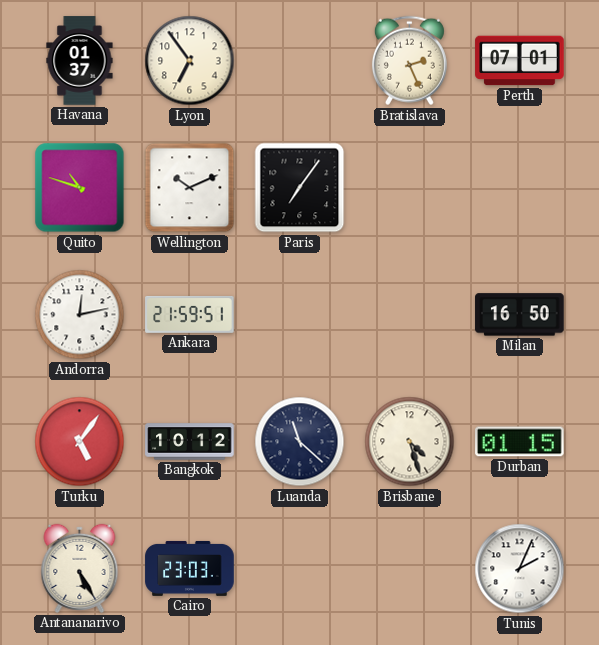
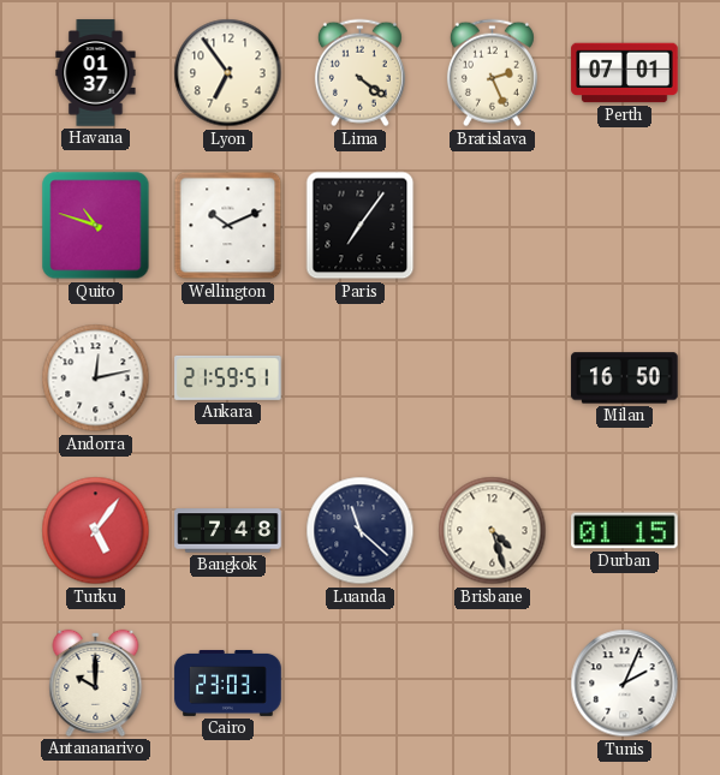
Lima: none -> 4:21
Bangkok: 10:12 -> 7:48
Antananarivo: 5:25 -> 10:00
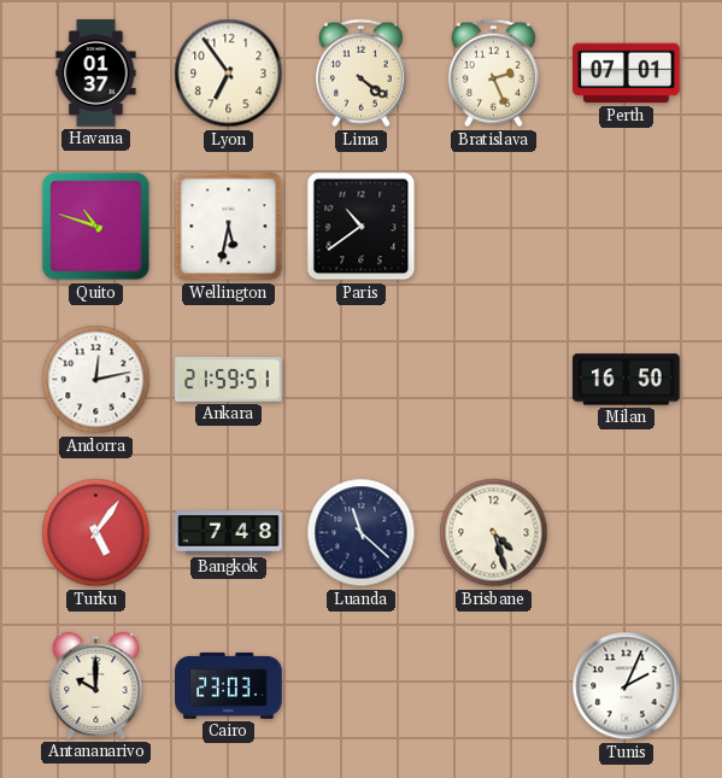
Wellington: 10:11 -> 5:32
Paris: 7:06 -> 10:39
Durban: 01:15 -> none
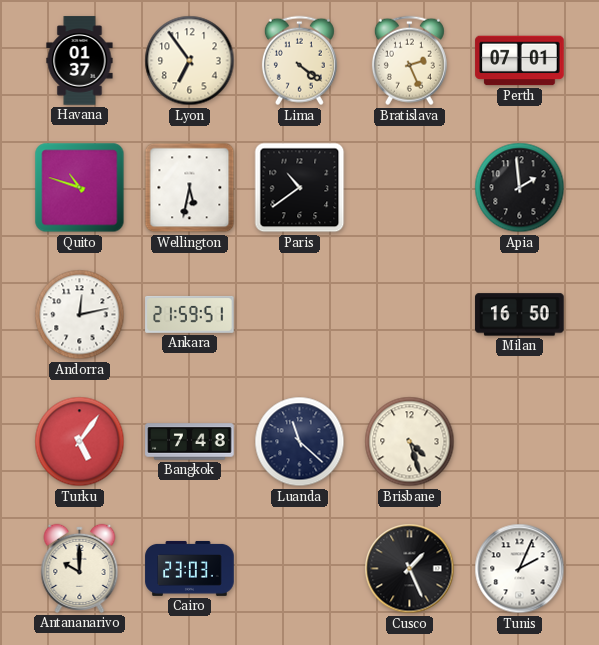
Apia: none -> 1:59
Cusco: none -> 1:26
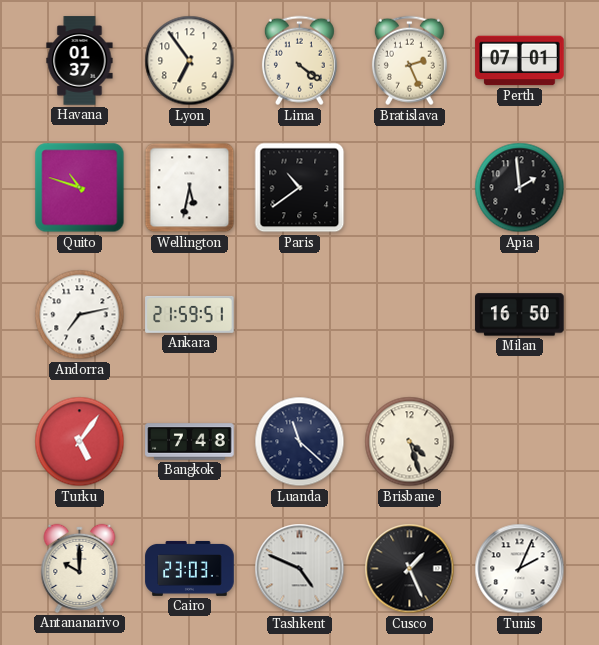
Andorra: 12:13 -> 7:13
Tashkent: none -> 4:49
